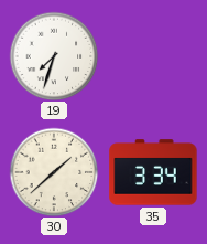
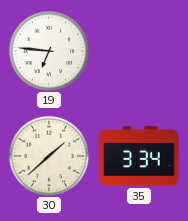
19: 7:33 -> 6:46
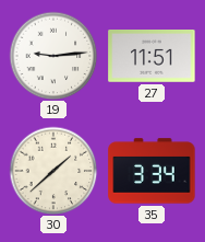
19: 6:46 -> 9:14
27: none -> 11:51
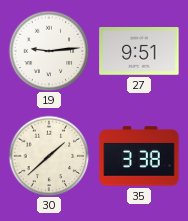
27: 11:51 -> 9:51
35: 3:34 -> 3:38
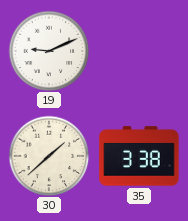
19: 9:14 -> 9:11
27: 9:51 -> none
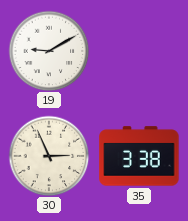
19: 9:11 -> 9:10
30: 1:38 -> 2:56
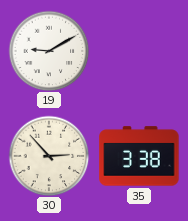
30: 2:56 -> 2:53
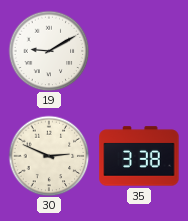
30: 2:53 -> 2:49
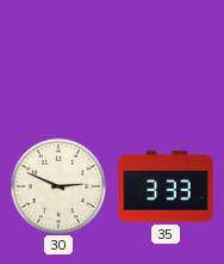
19: 9:10 -> none
35: 3:38 -> 3:33
